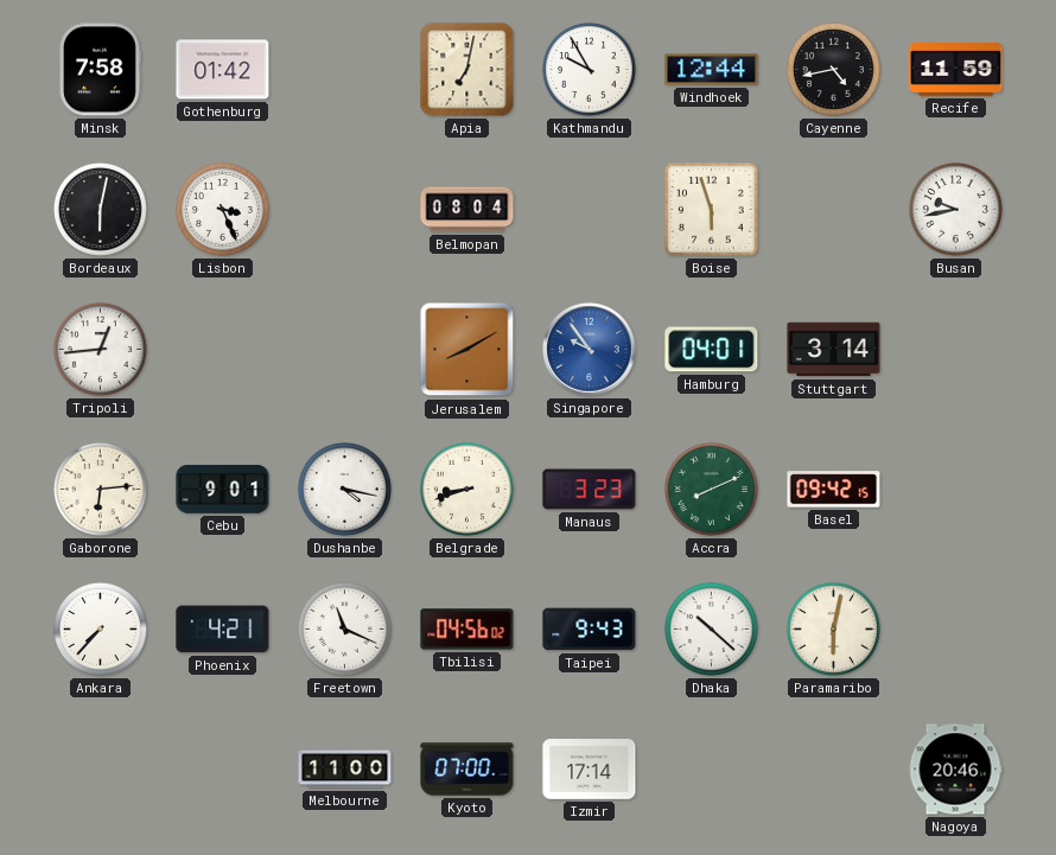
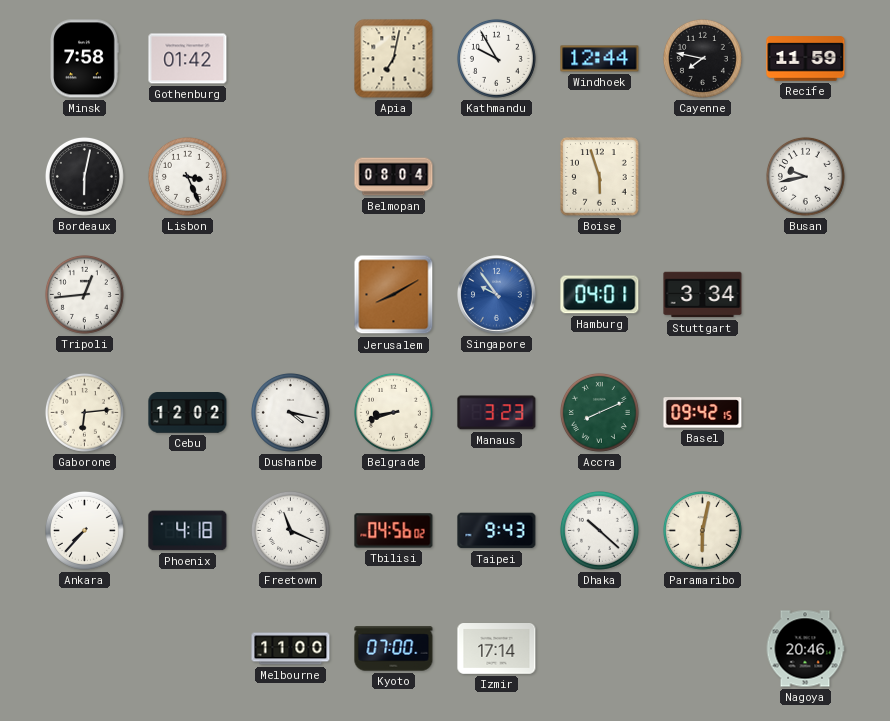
Cayenne: 4:43 -> 7:47
Stuttgart: 3:14 -> 3:34
Cebu: 9:01 -> 12:02
Phoenix: 4:21 -> 4:18
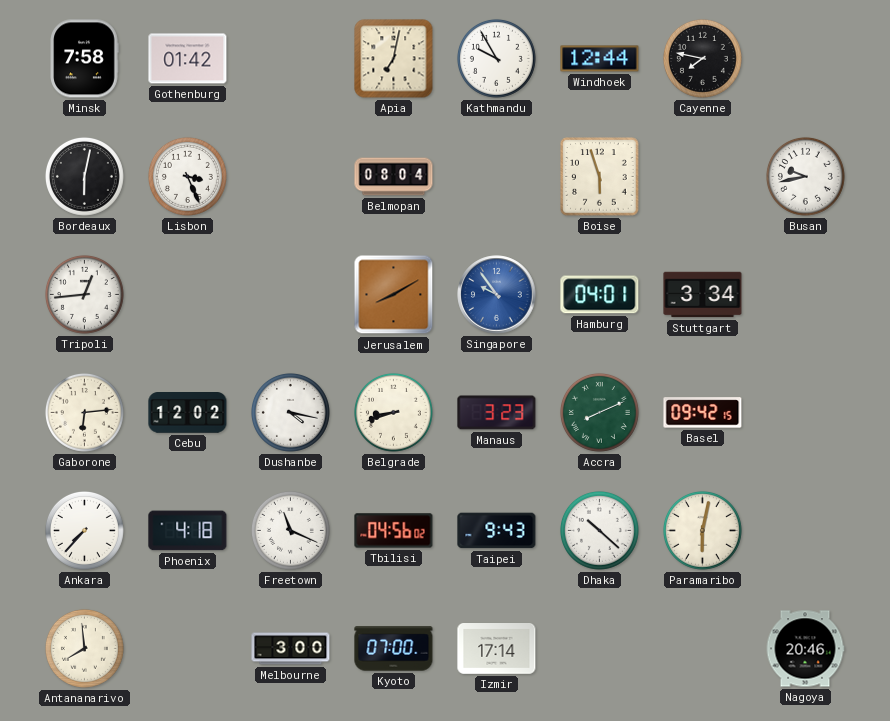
Recife: 11:59 -> none
Antananarivo: none -> 7:59
Melbourne: 11:00 -> 3:00
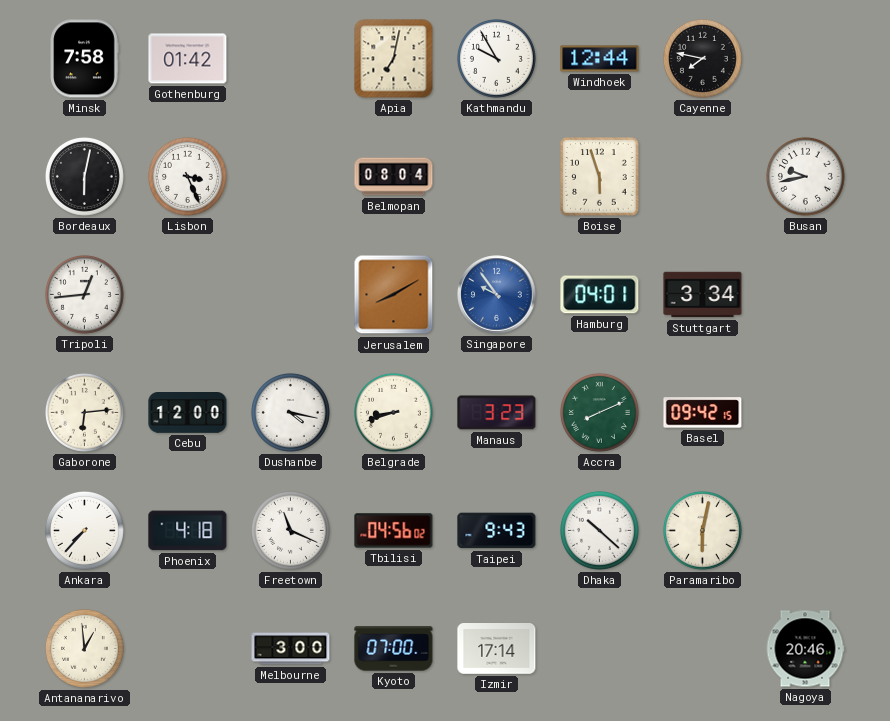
Cebu: 12:02 -> 12:00
Antananarivo: 7:59 -> 12:59
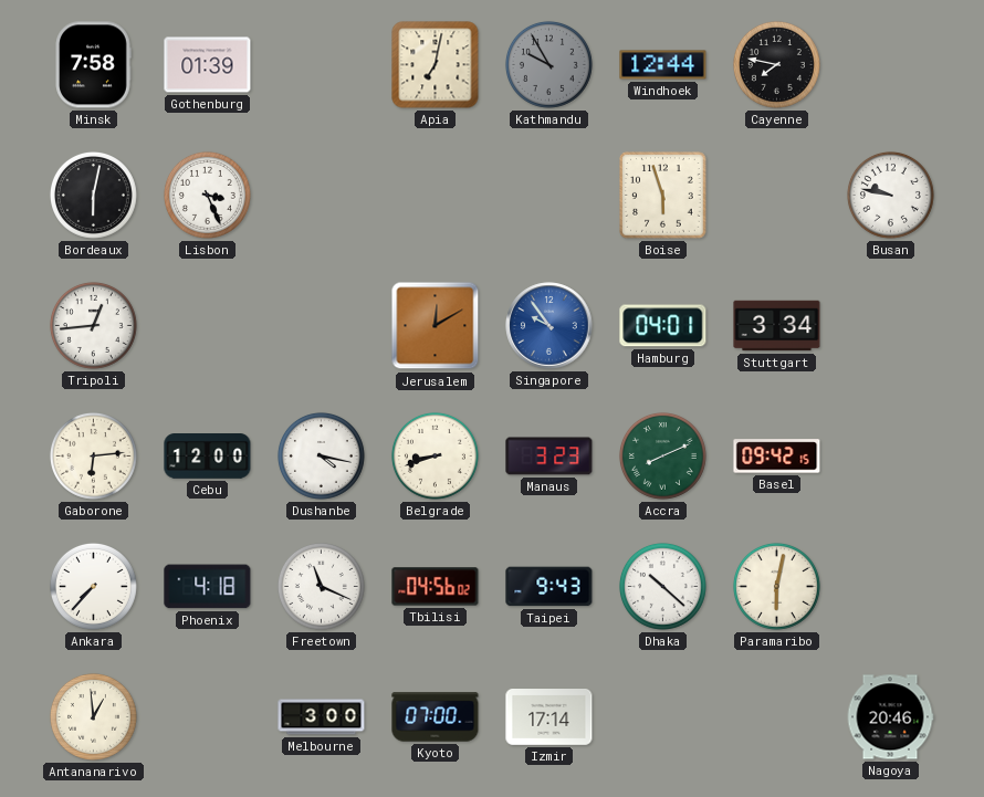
Gothenburg: 01:42 -> 01:39
Kathmandu dial: white -> grey
Belmopan: 08:04 -> none
Busan: 9:43 -> 9:47
Jerusalem: 8:10 -> 12:10
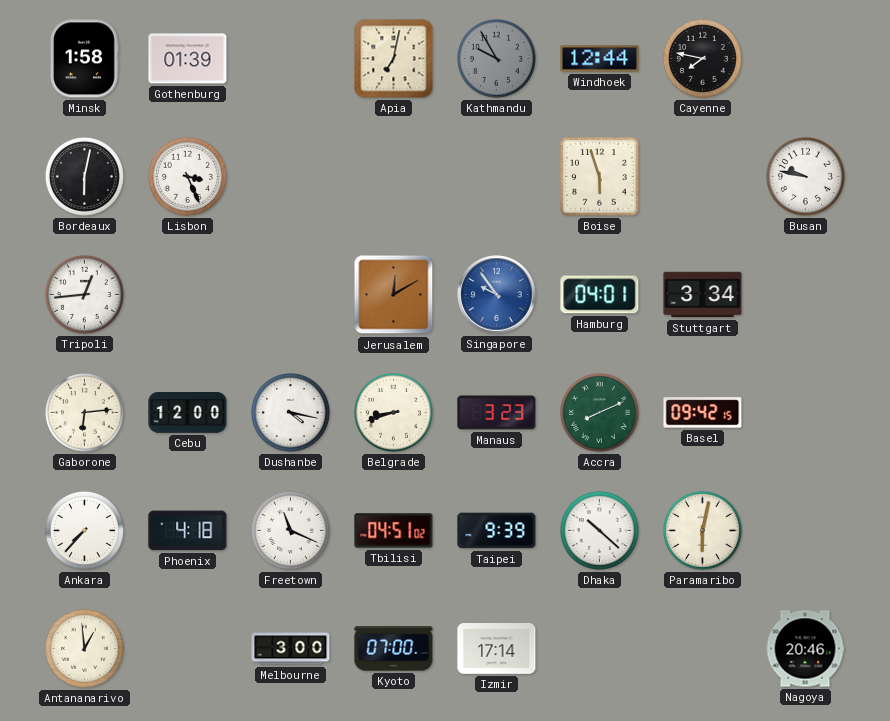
Minsk: 7:58 -> 1:58
Tbilisi: 04:56 -> 04:51
Taipei: 9:43 -> 9:39
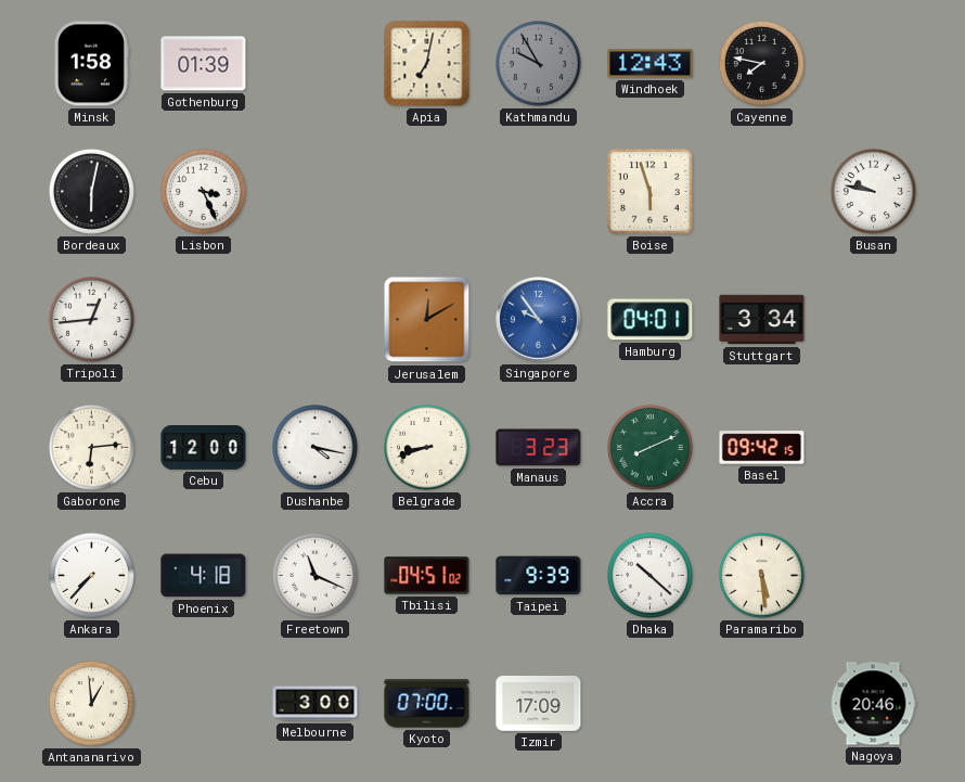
Windhoek: 12:44 -> 12:43
Paramaribo: 6:02 -> 5:29
Izmir: 17:14 -> 17:09
